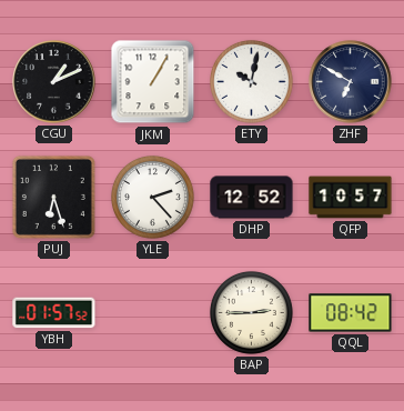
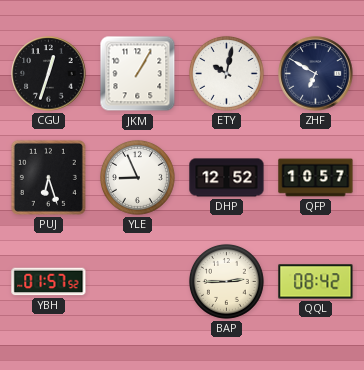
CGU: 1:11 -> 12:33
YLE: 2:23 -> 8:56
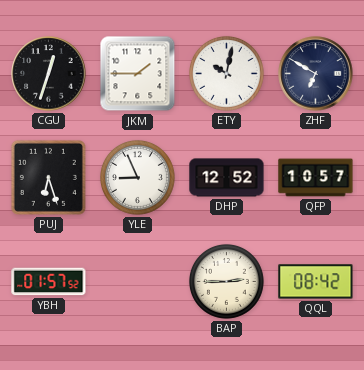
JKM: 1:05 -> 1:45
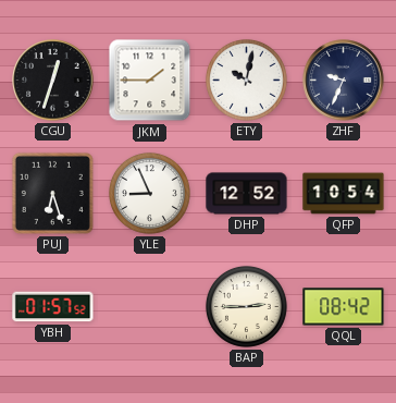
ZHF: 6:50 -> 9:34
QFP: 10:57 -> 10:54
